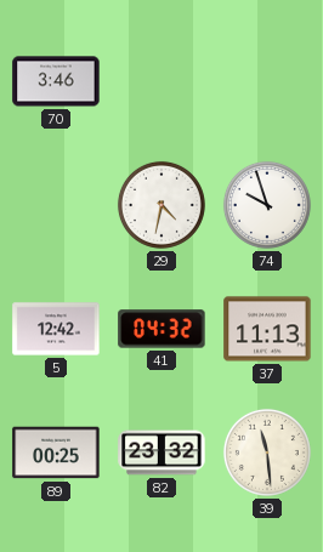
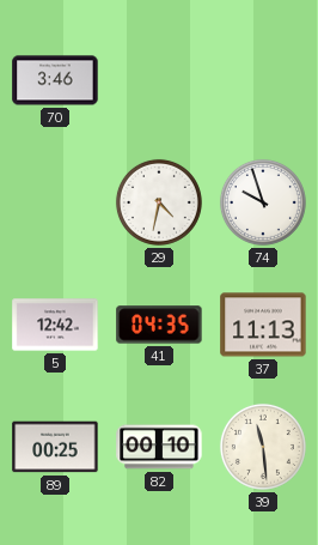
41: 04:32 -> 04:35
82: 23:32 -> 00:10
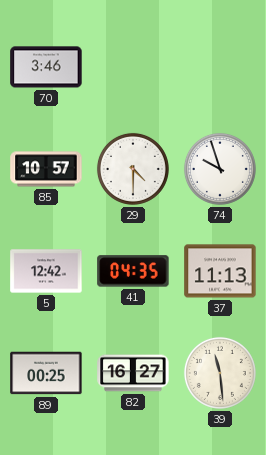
85: none -> 10:57
29: 4:32 -> 4:30
82: 00:10 -> 16:27
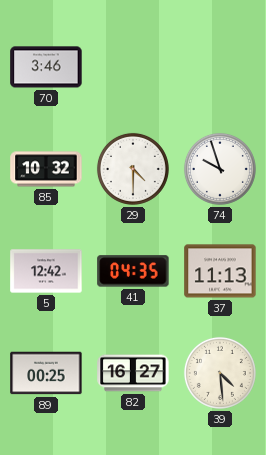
85: 10:57 -> 10:32
39: 11:29 -> 4:29
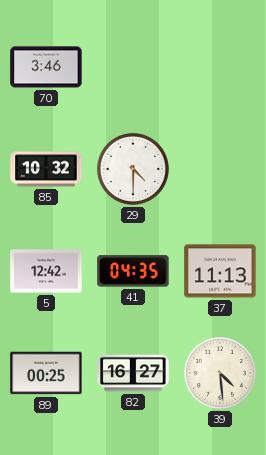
74: 9:57 -> none
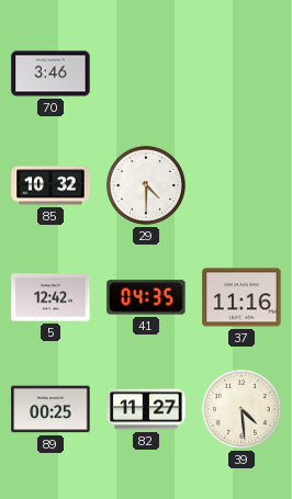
37: 11:13 -> 11:16
82: 16:27 -> 11:27
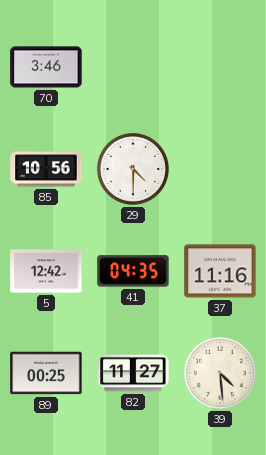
85: 10:32 -> 10:56
